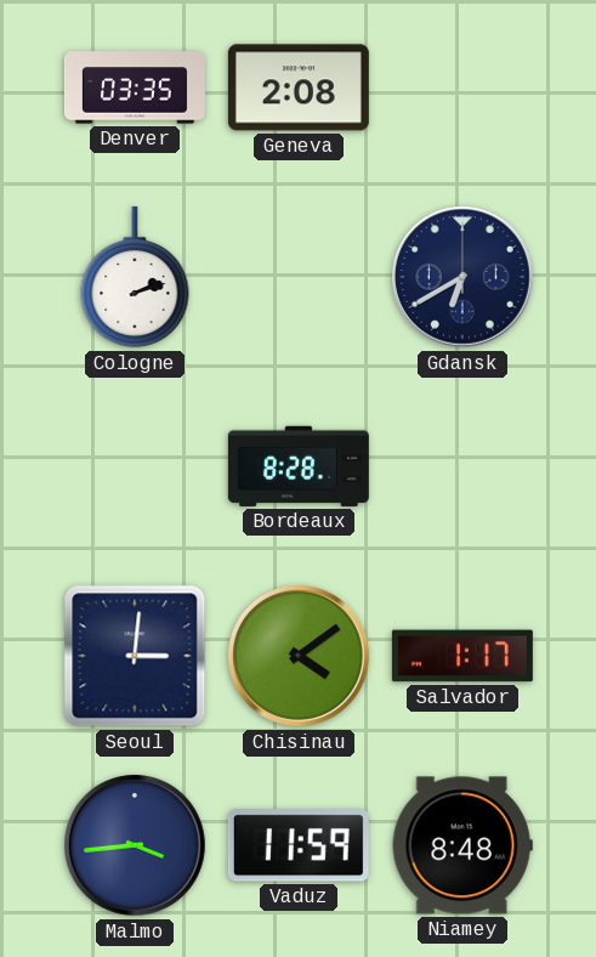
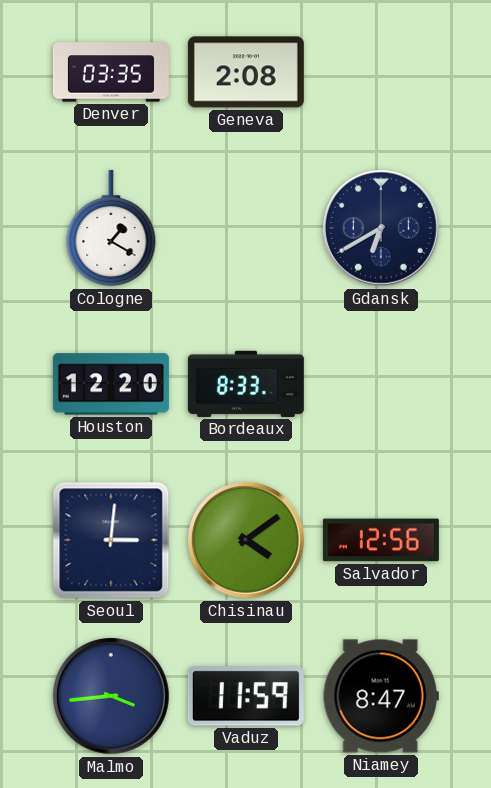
Cologne: 2:12 -> 1:20
Houston: none -> 12:20
Bordeaux: 8:28 -> 8:33
Salvador: 1:17 -> 12:56
Niamey: 8:48 -> 8:47
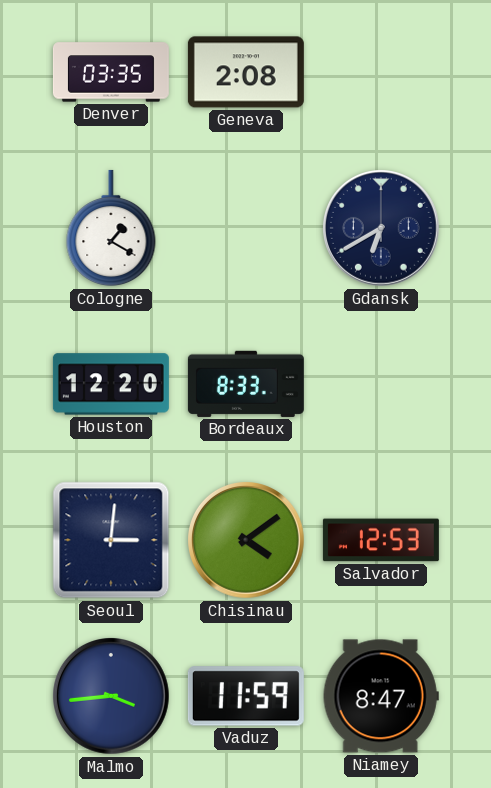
Salvador: 12:56 -> 12:53
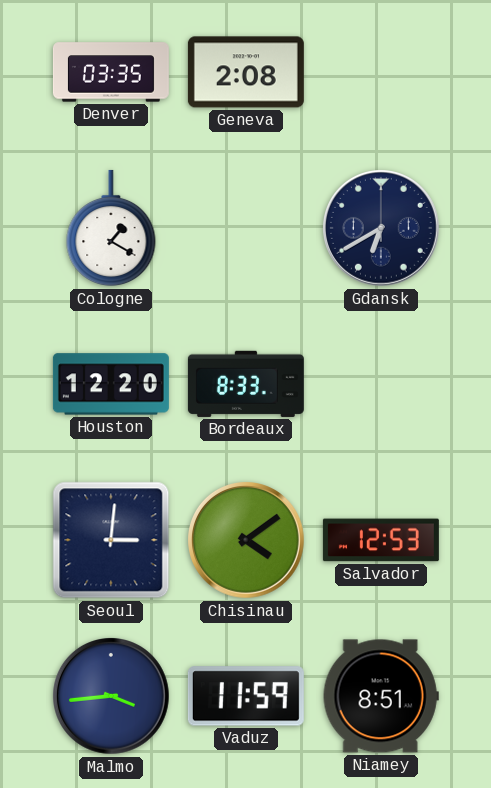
Niamey: 8:47 -> 8:51
